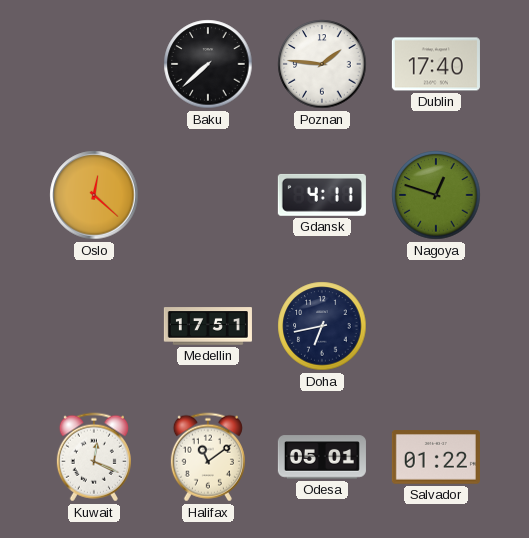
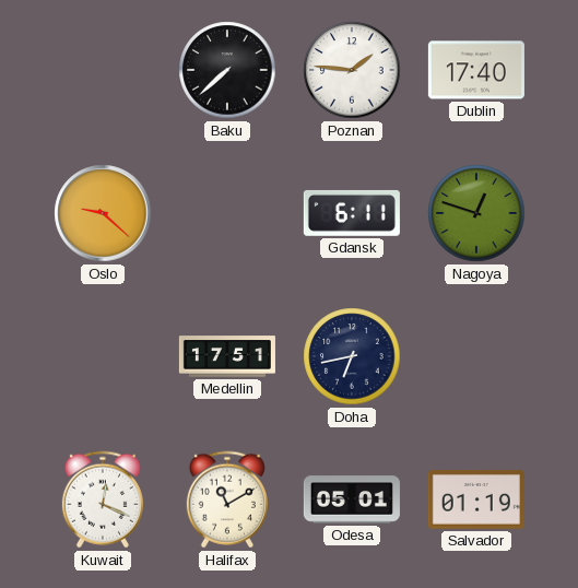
Oslo: 12:22 -> 9:22
Gdansk: 4:11 -> 6:11
Halifax: 11:09 -> 11:10
Salvador: 01:22 -> 01:19
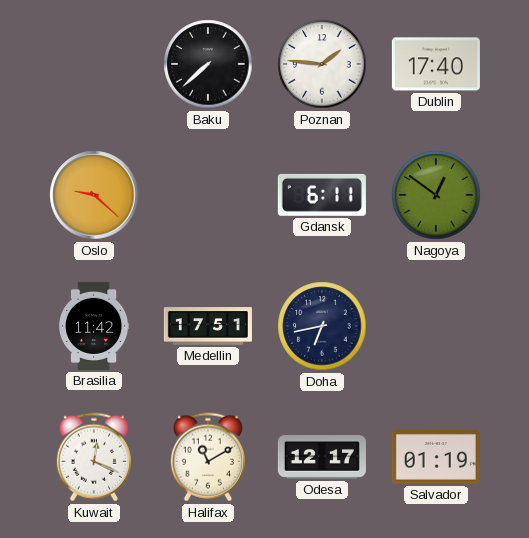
Nagoya: 12:48 -> 12:51
Brasilia: none -> 11:42
Odesa: 05:01 -> 12:17
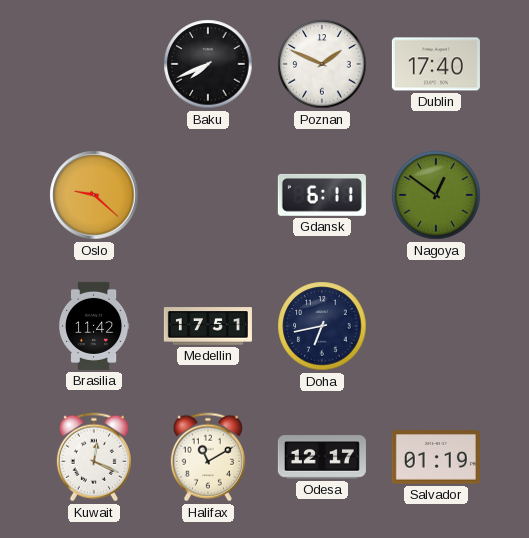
Baku: 7:38 -> 7:41
Poznan: 1:46 -> 1:49
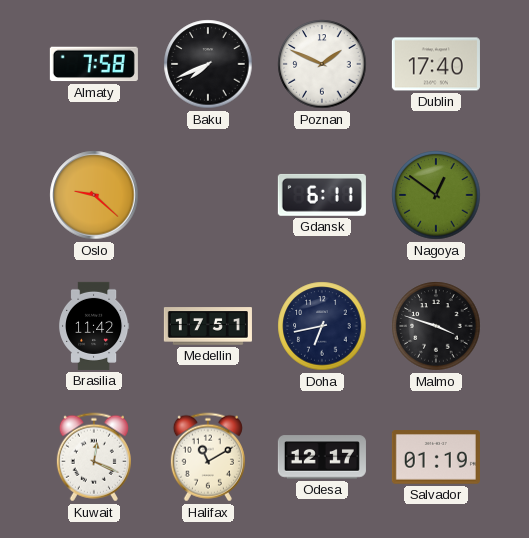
Almaty: none -> 7:58
Malmo: none -> 3:48
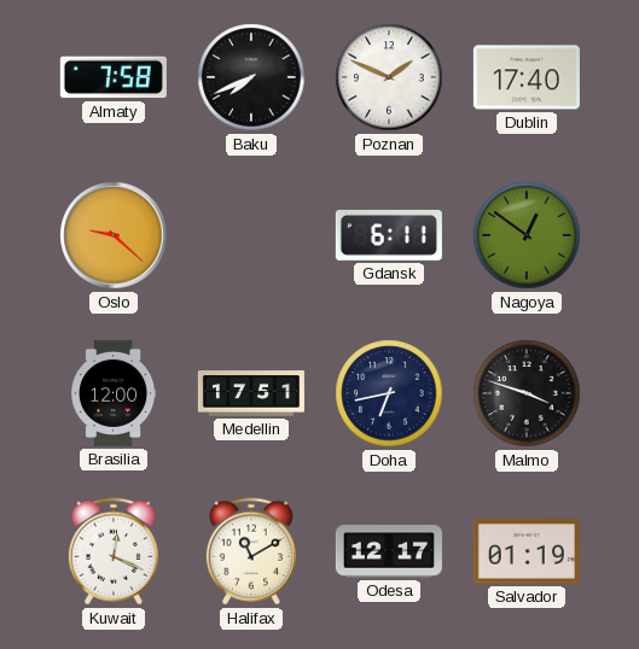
Brasilia: 11:42 -> 12:00
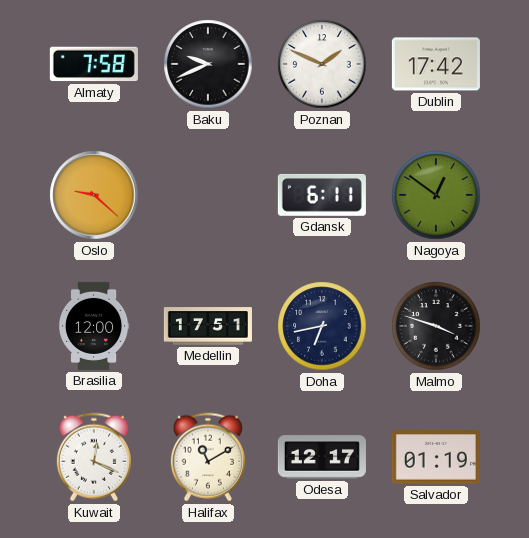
Baku: 7:41 -> 9:41
Dublin: 17:40 -> 17:42
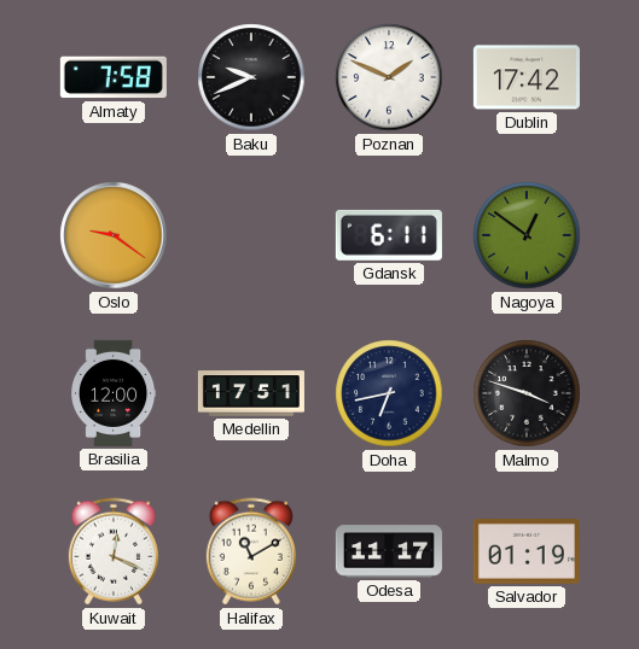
Oslo: 9:22 -> 9:21
Odesa: 12:17 -> 11:17
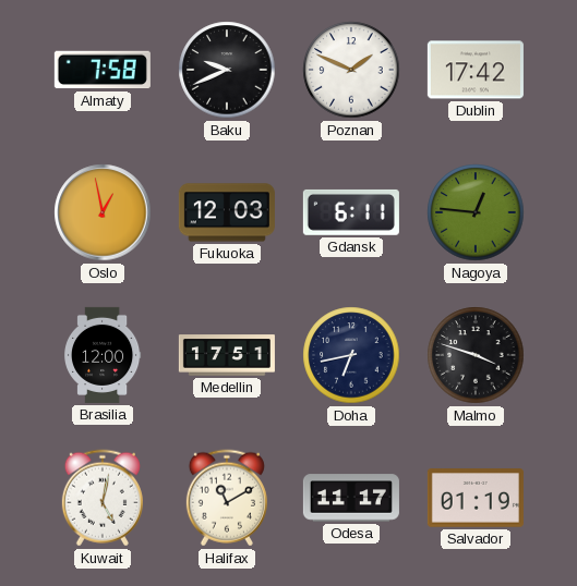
Oslo: 9:21 -> 12:58
Fukuoka: none -> 12:03
Nagoya: 12:51 -> 12:46
Kuwait: 12:19 -> 5:02
